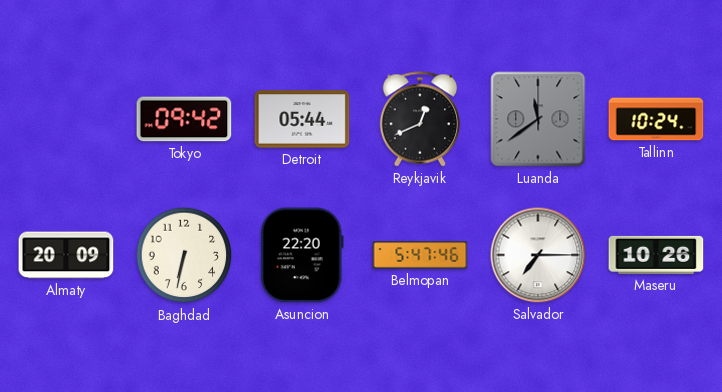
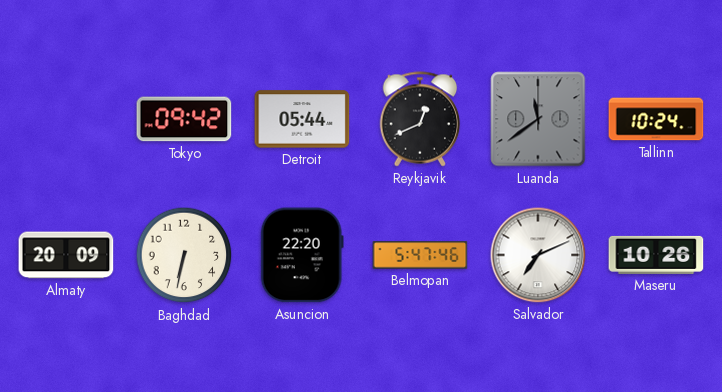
Salvador: 7:15 -> 7:11
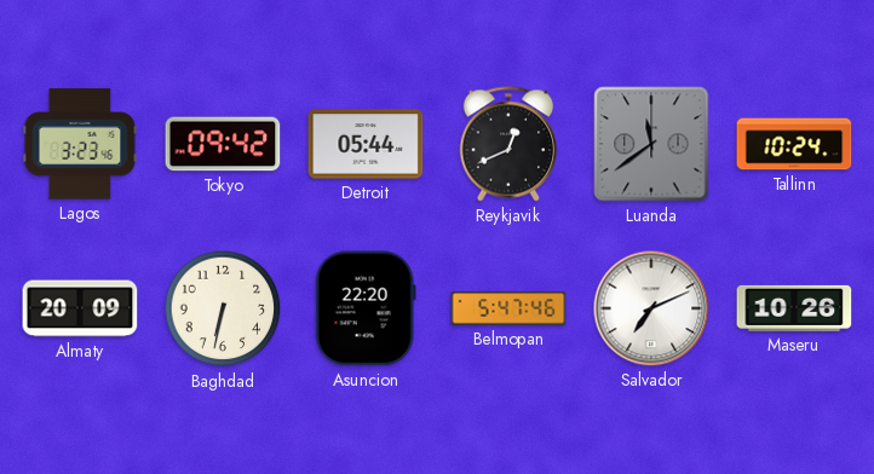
Lagos: none -> 3:23
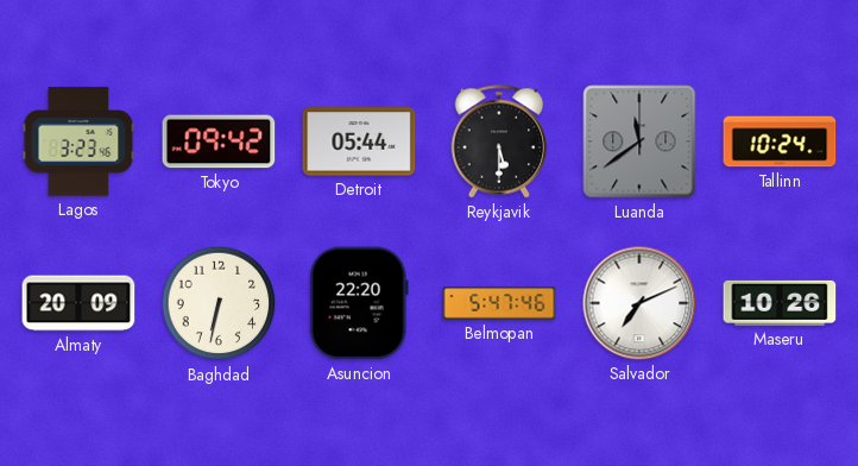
Reykjavik: 12:41 -> 5:30
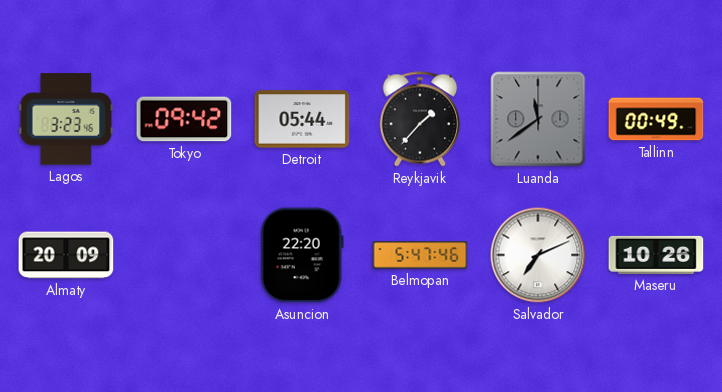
Reykjavik: 5:30 -> 1:37
Tallinn: 10:24 -> 00:49
Baghdad: 6:32 -> none
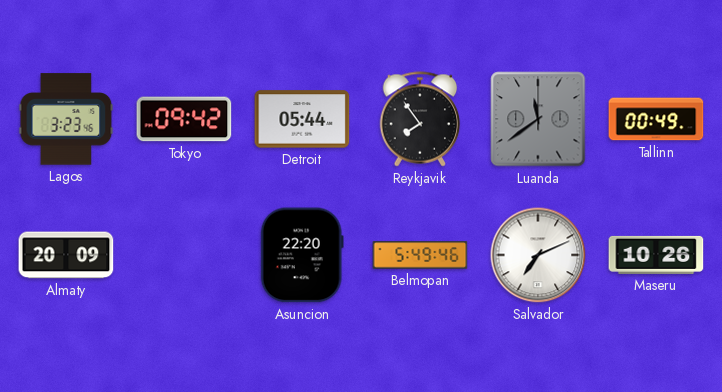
Reykjavik: 1:37 -> 7:54
Belmopan: 5:47 -> 5:49
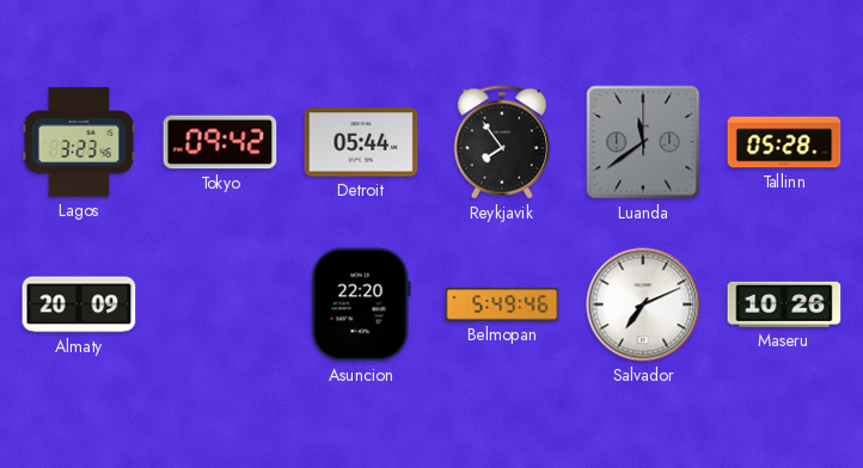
Tallinn: 00:49 -> 05:28
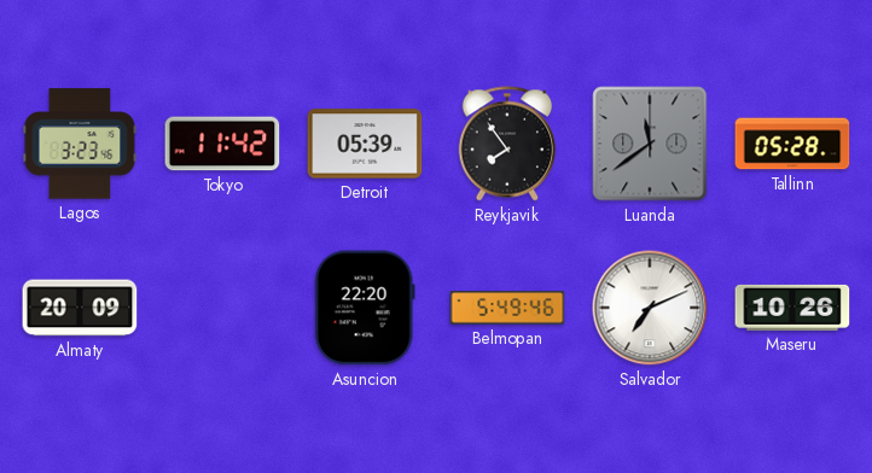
Tokyo: 09:42 -> 11:42
Detroit: 05:44 -> 05:39
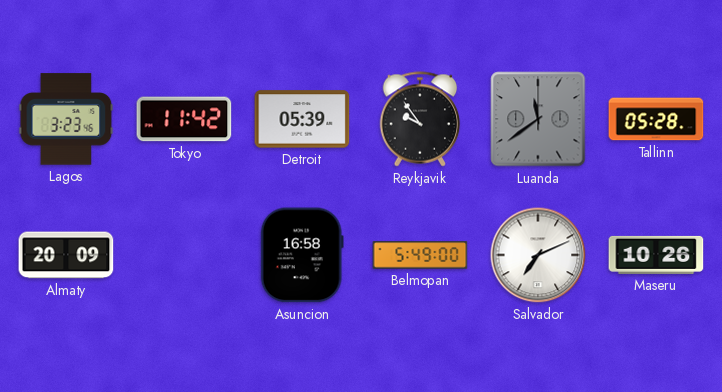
Reykjavik: 7:54 -> 9:54
Asuncion: 22:20 -> 16:58
Belmopan: 5:49:46 -> 5:49:00
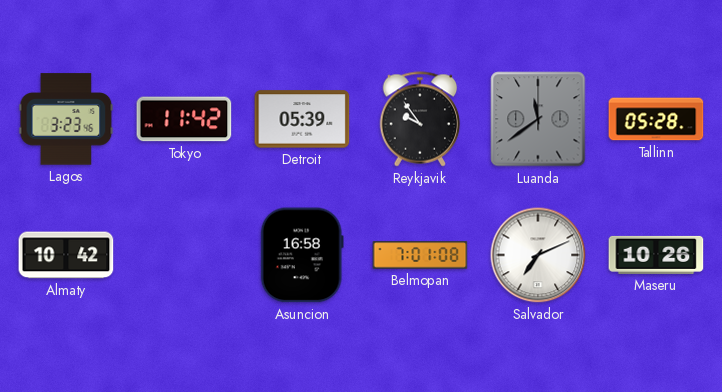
Almaty: 20:09 -> 10:42
Belmopan: 5:49 -> 7:01
